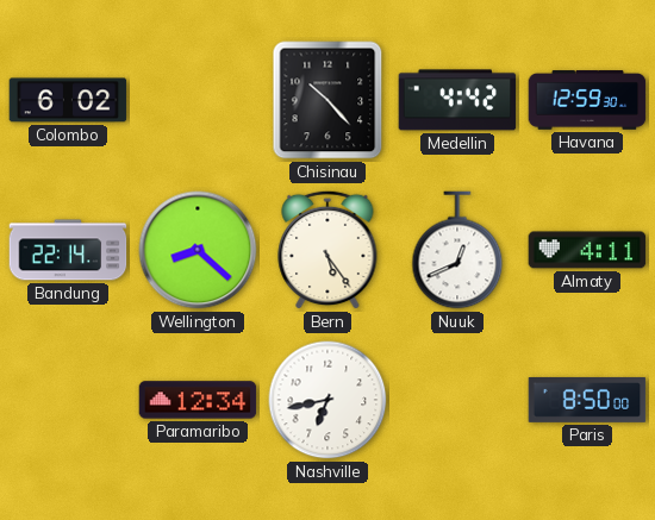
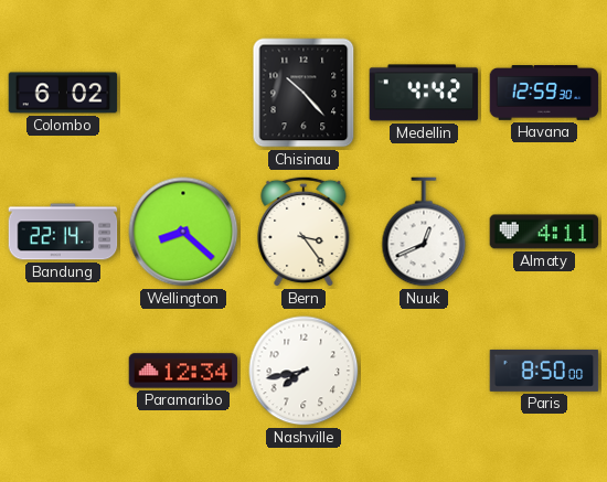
Bern: 5:24 -> 3:24
Nashville: 6:43 -> 7:43
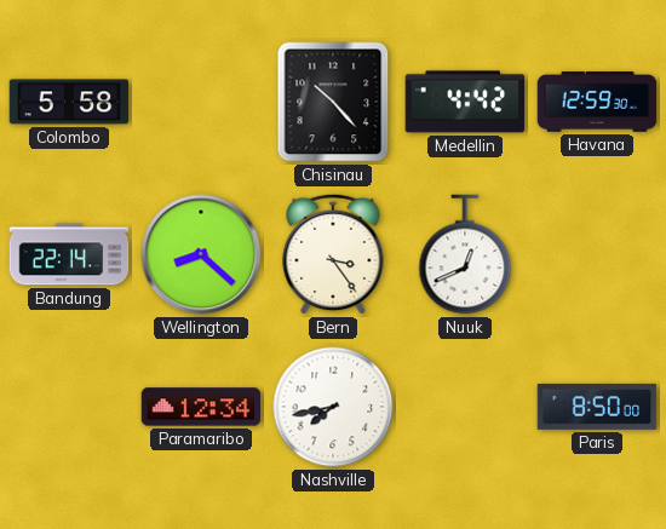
Colombo: 6:02 -> 5:58
Almaty: 4:11 -> none
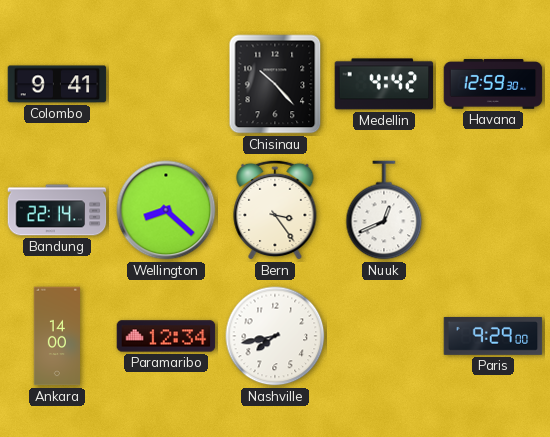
Colombo: 5:58 -> 9:41
Ankara: none -> 14:00
Paris: 8:50 -> 9:29
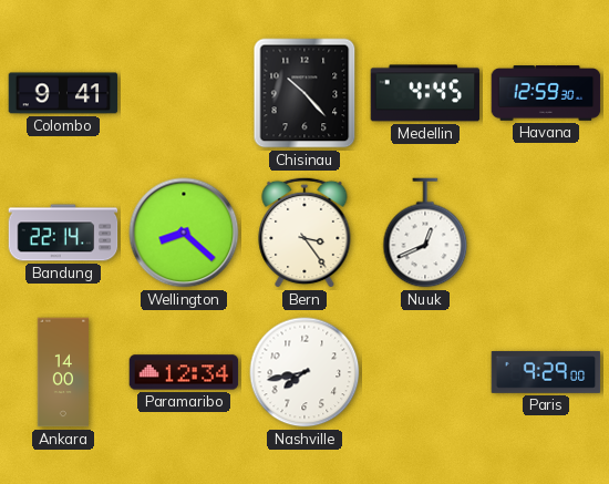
Medellin: 4:42 -> 4:45
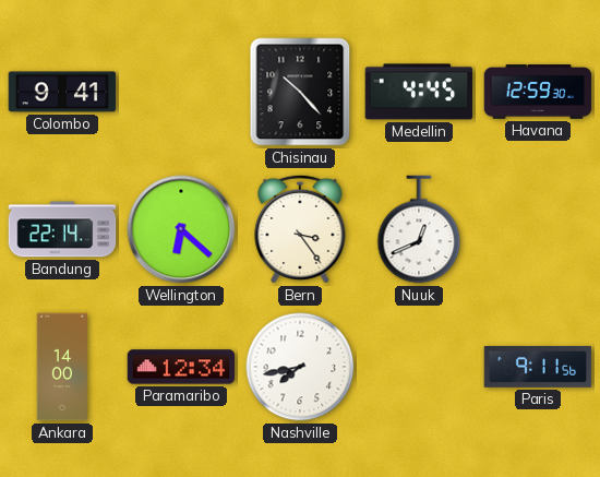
Wellington: 8:22 -> 6:22
Paris: 9:29 -> 9:11
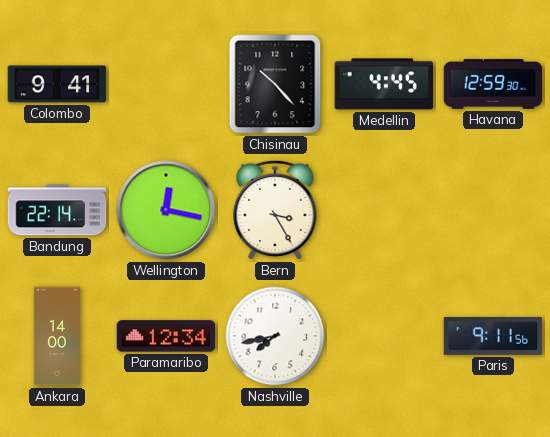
Wellington: 6:22 -> 12:17
Bern: 3:24 -> 3:25
Nuuk: 12:41 -> none
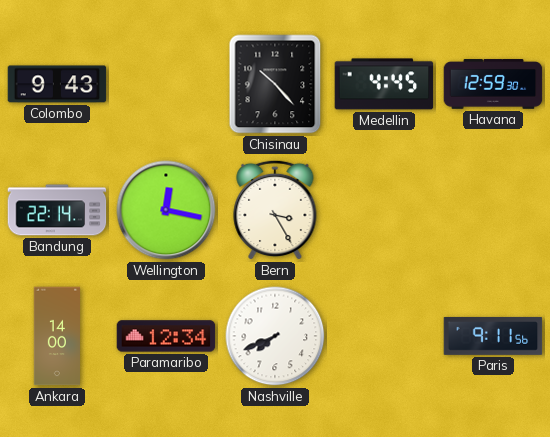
Colombo: 9:41 -> 9:43
Nashville: 7:43 -> 7:41
